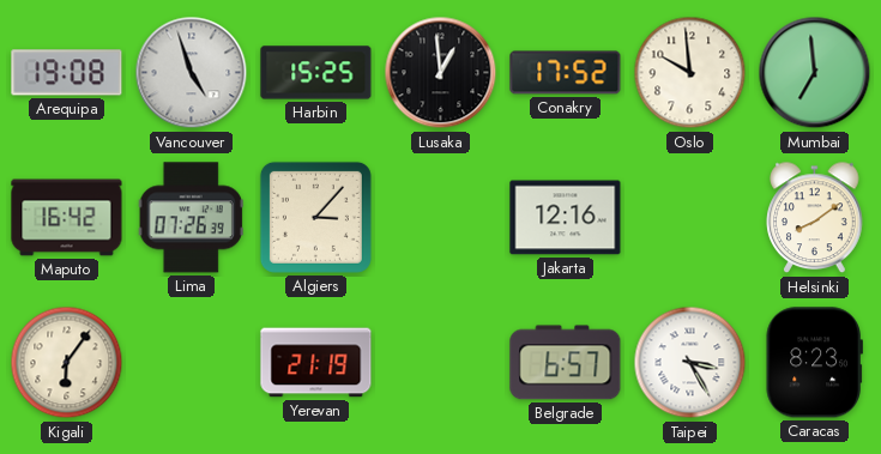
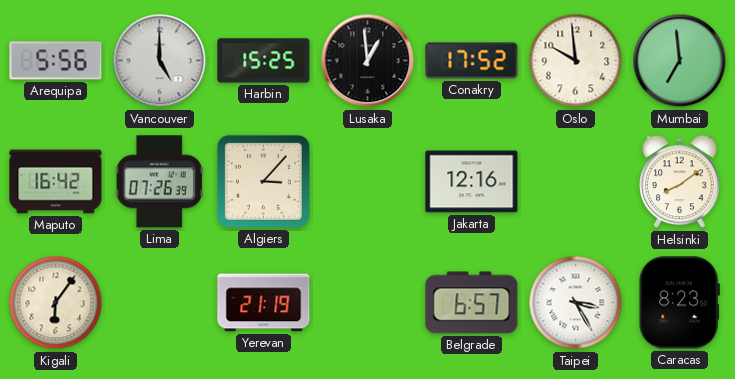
Arequipa: 19:08 -> 5:56
Vancouver: 4:57 -> 5:00
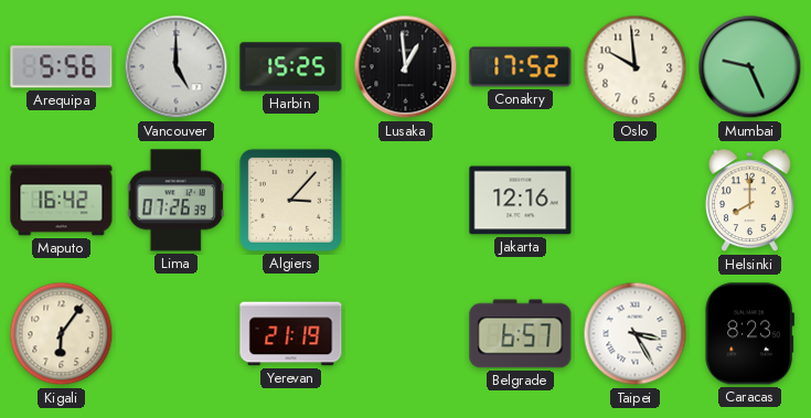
Mumbai: 6:59 -> 9:26
Helsinki: 8:09 -> 8:00
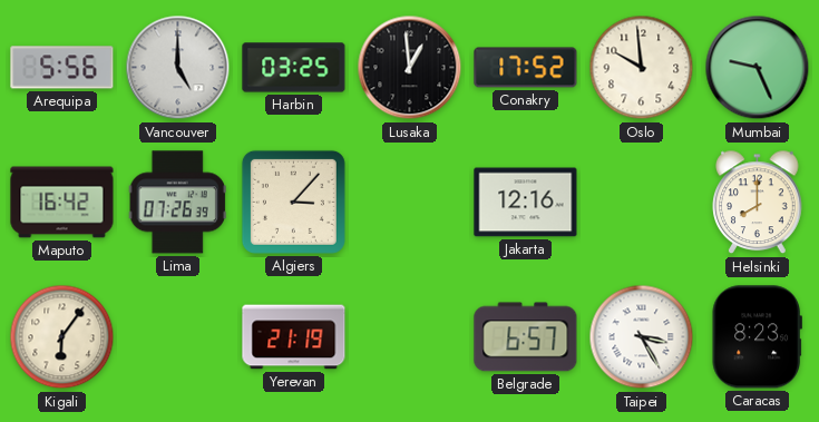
Harbin: 15:25 -> 03:25
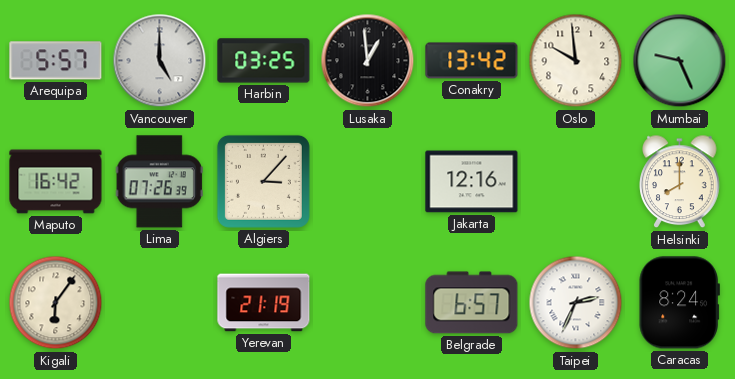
Arequipa: 5:56 -> 5:57
Conakry: 17:52 -> 13:42
Taipei: 3:25 -> 2:34
Caracas: 8:23 -> 8:24
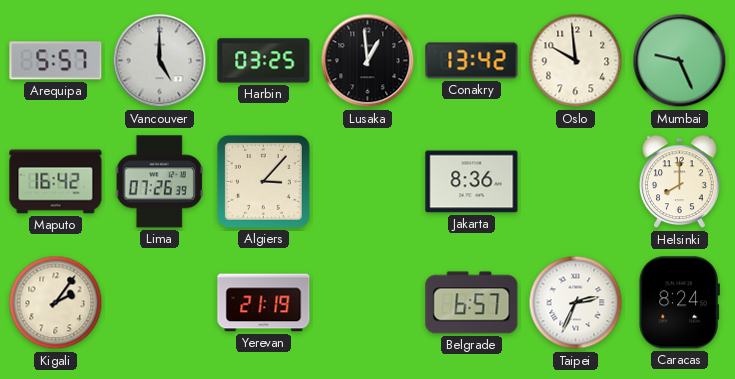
Jakarta: 12:16 -> 8:36
Kigali: 6:06 -> 2:06
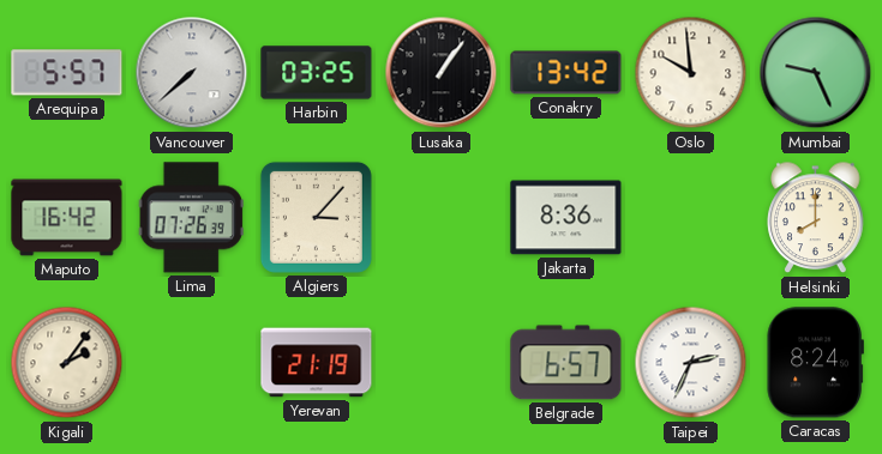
Vancouver: 5:00 -> 7:38
Lusaka: 12:59 -> 1:06
